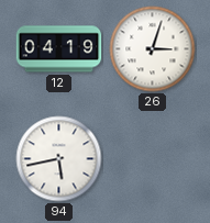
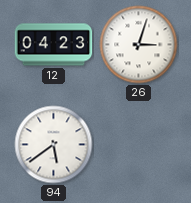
12: 04:19 -> 04:23
94: 5:43 -> 5:39
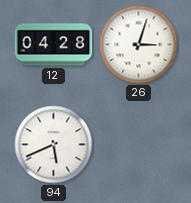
12: 04:23 -> 04:28
94: 5:39 -> 5:41
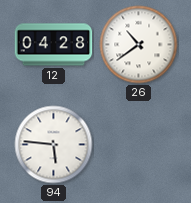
26: 3:03 -> 10:39
94: 5:41 -> 5:46
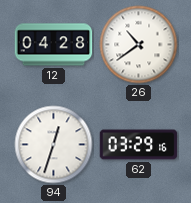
94: 5:46 -> 12:33
62: none -> 03:29
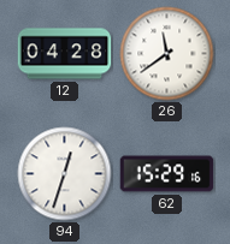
26: 10:39 -> 11:39
62: 03:29 -> 15:29
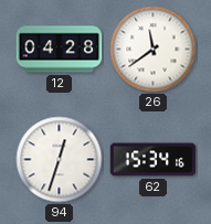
62: 15:29 -> 15:34
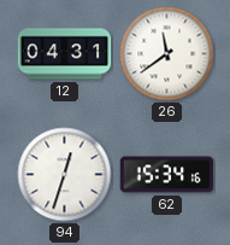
12: 04:28 -> 04:31
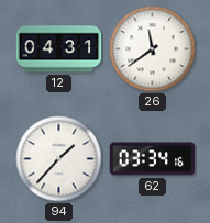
94: 12:33 -> 1:37
62: 15:34 -> 03:34
